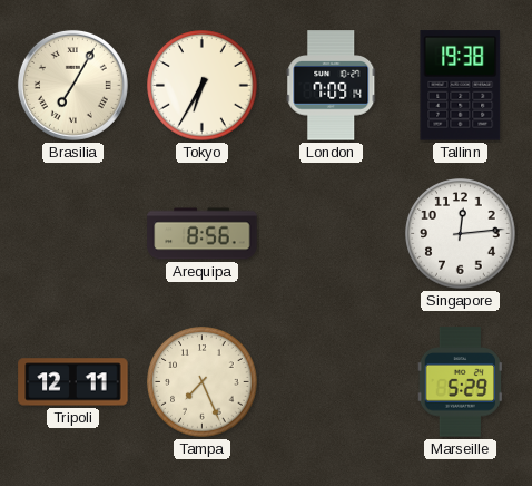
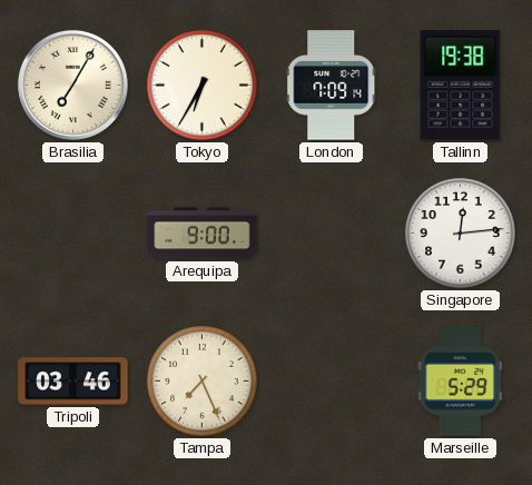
Arequipa: 8:56 -> 9:00
Tripoli: 12:11 -> 03:46
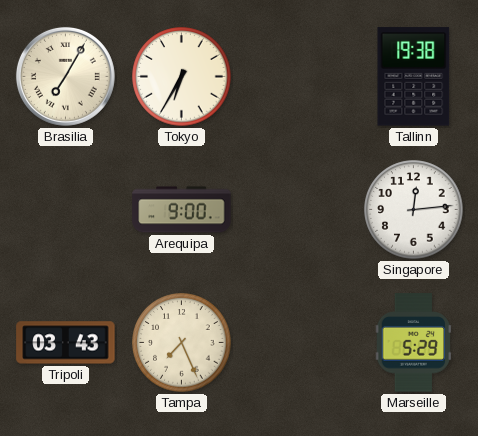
London: 7:09 -> none
Tripoli: 03:46 -> 03:43
